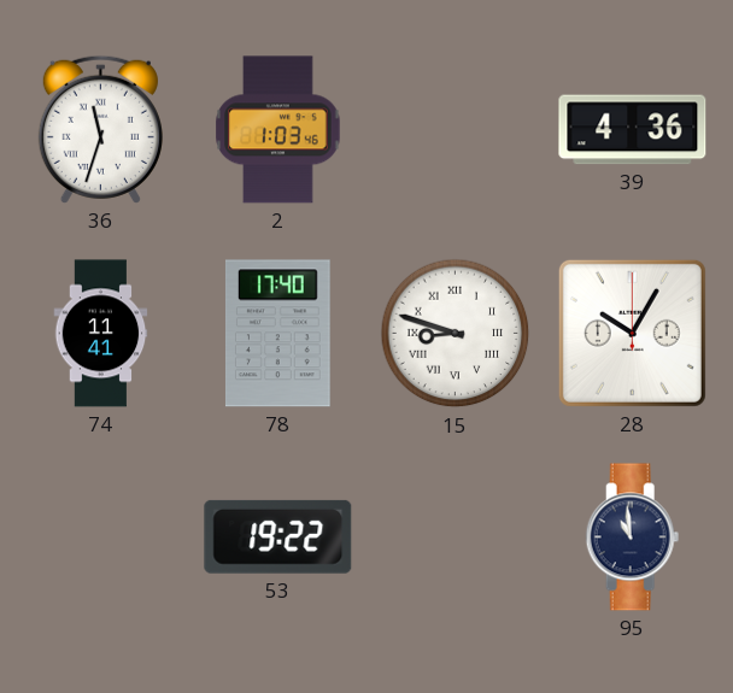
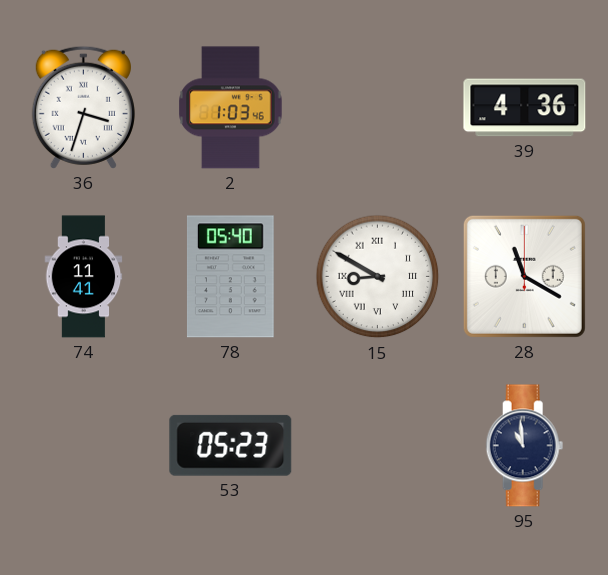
36: 11:33 -> 3:33
78: 17:40 -> 05:40
15: 8:48 -> 8:50
28: 10:05 -> 11:20
53: 19:22 -> 05:23
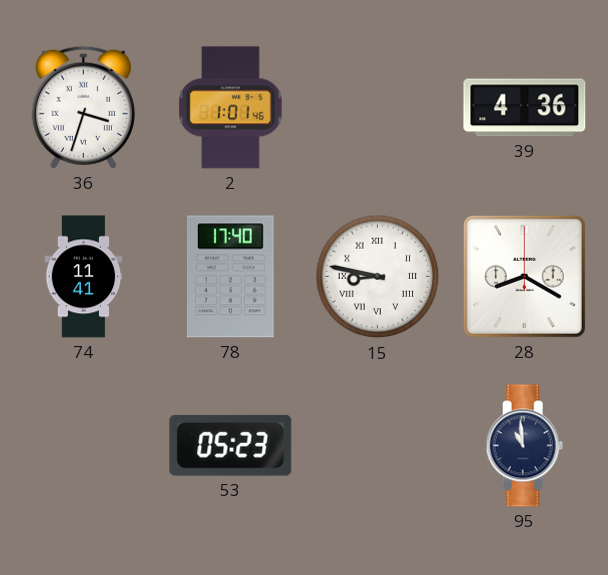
2: 1:03 -> 1:01
78: 05:40 -> 17:40
15: 8:50 -> 8:47
28: 11:20 -> 8:20
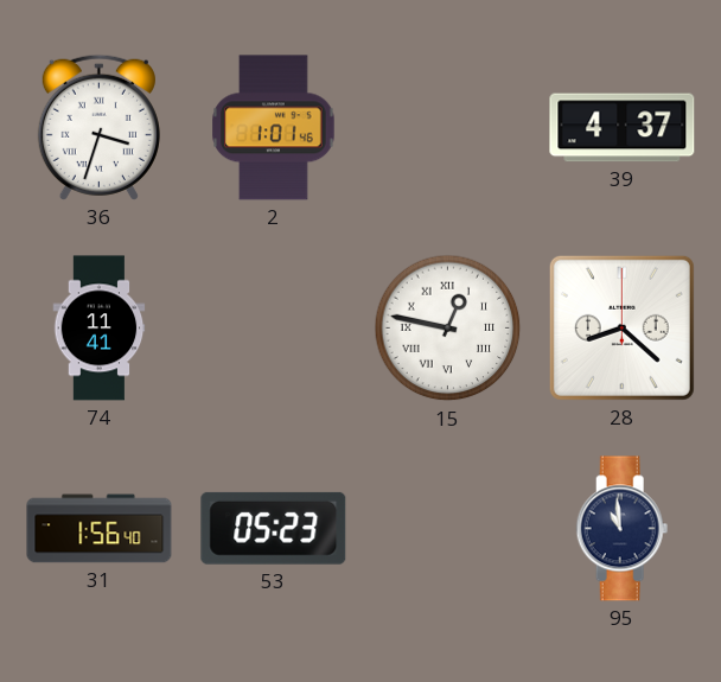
39: 4:36 -> 4:37
78: 17:40 -> none
15: 8:47 -> 12:47
28: 8:20 -> 8:22
31: none -> 1:56
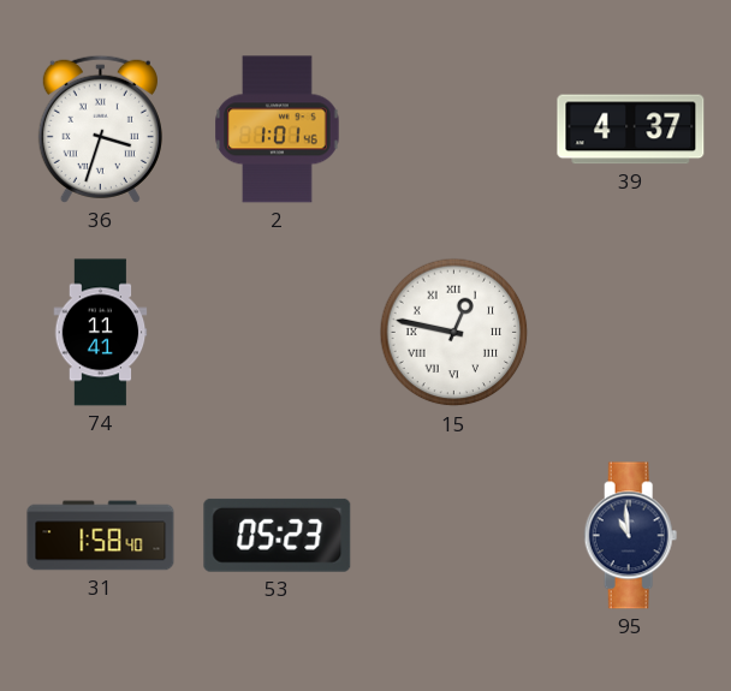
28: 8:22 -> none
31: 1:56 -> 1:58
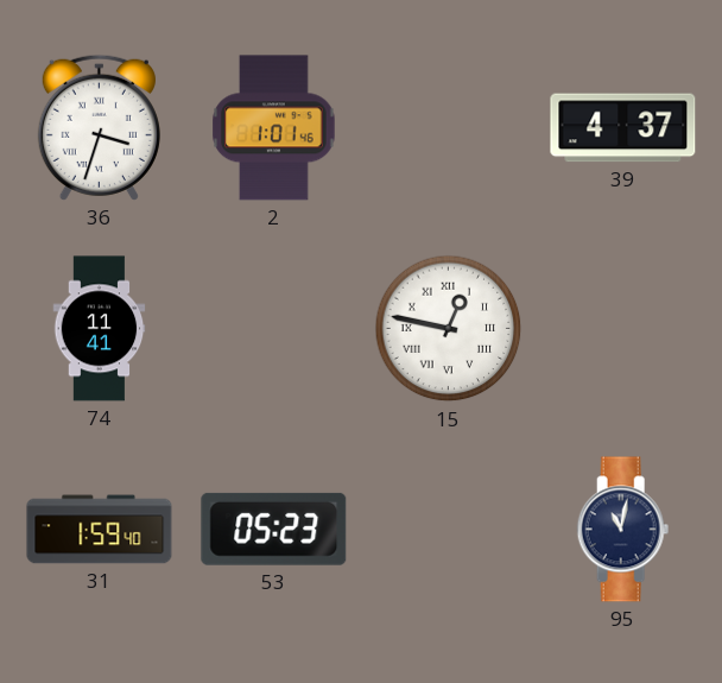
31: 1:58 -> 1:59
95: 10:59 -> 11:02
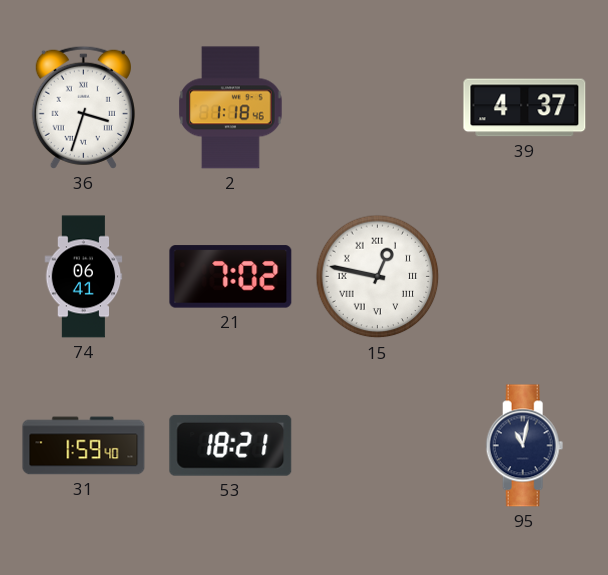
2: 1:01 -> 1:18
74: 11:41 -> 06:41
21: none -> 7:02
53: 05:23 -> 18:21
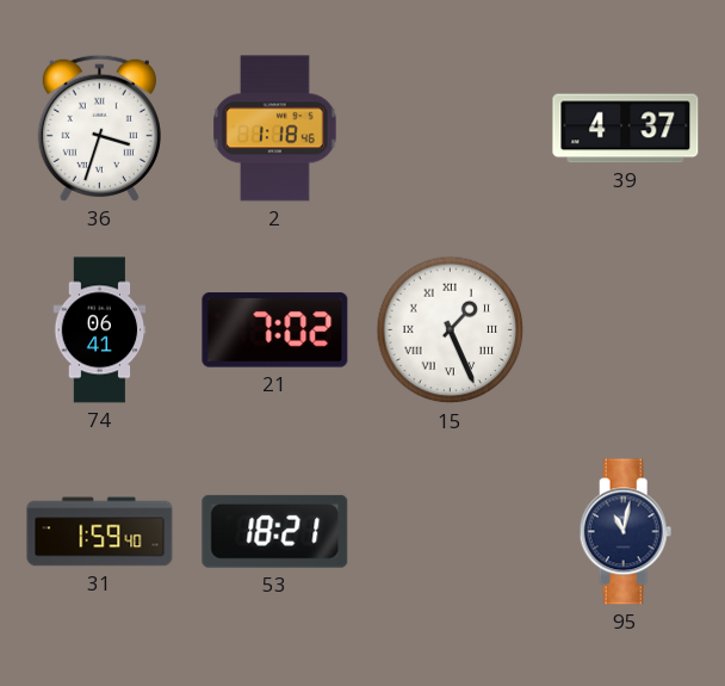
15: 12:47 -> 1:26
